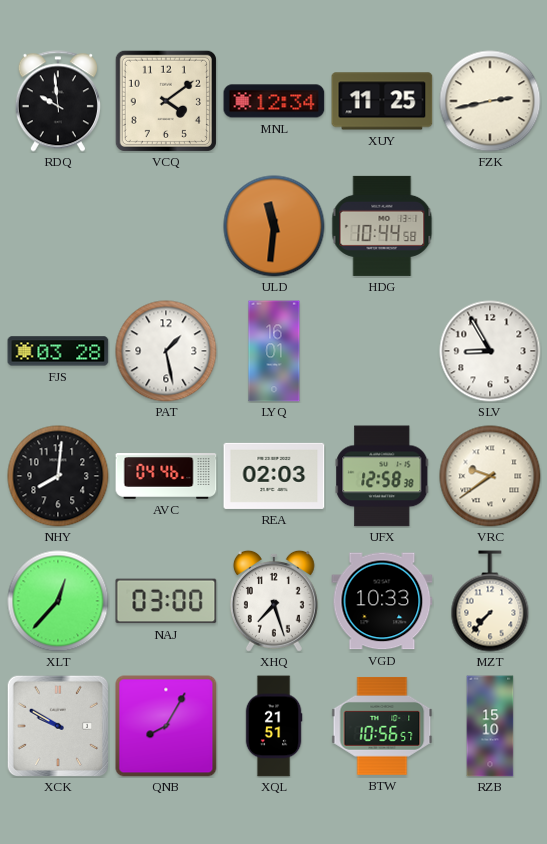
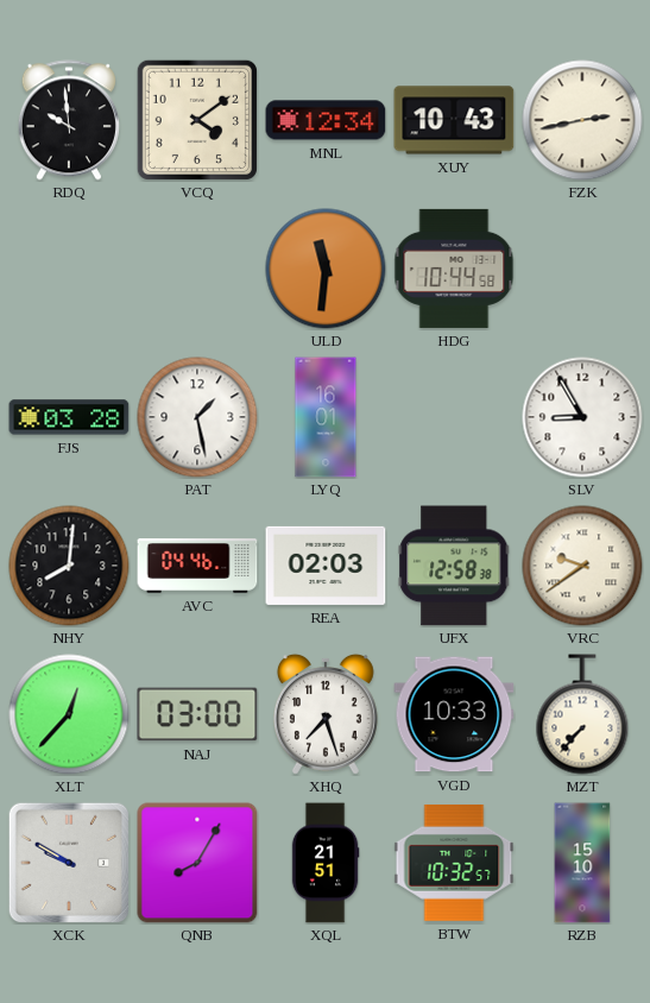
XUY: 11:25 -> 10:43
BTW: 10:56 -> 10:32
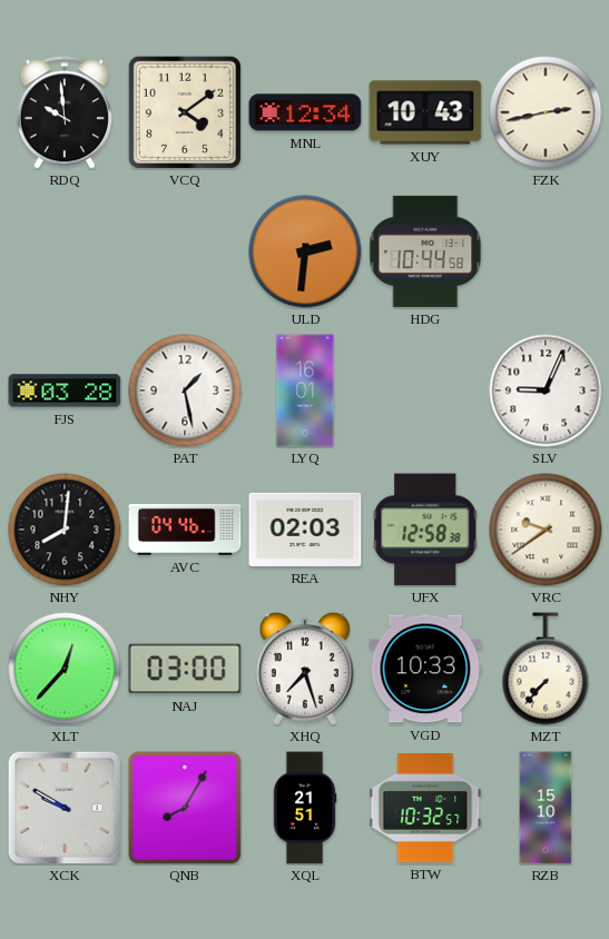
ULD: 11:31 -> 2:31
SLV: 8:55 -> 9:04
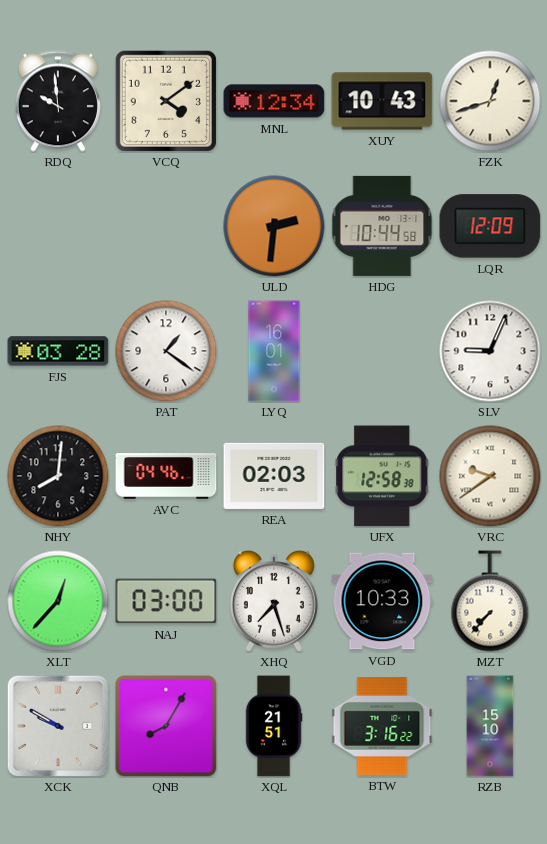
FZK: 2:43 -> 12:42
LQR: none -> 12:09
PAT: 1:28 -> 1:21
BTW: 10:32 -> 3:16
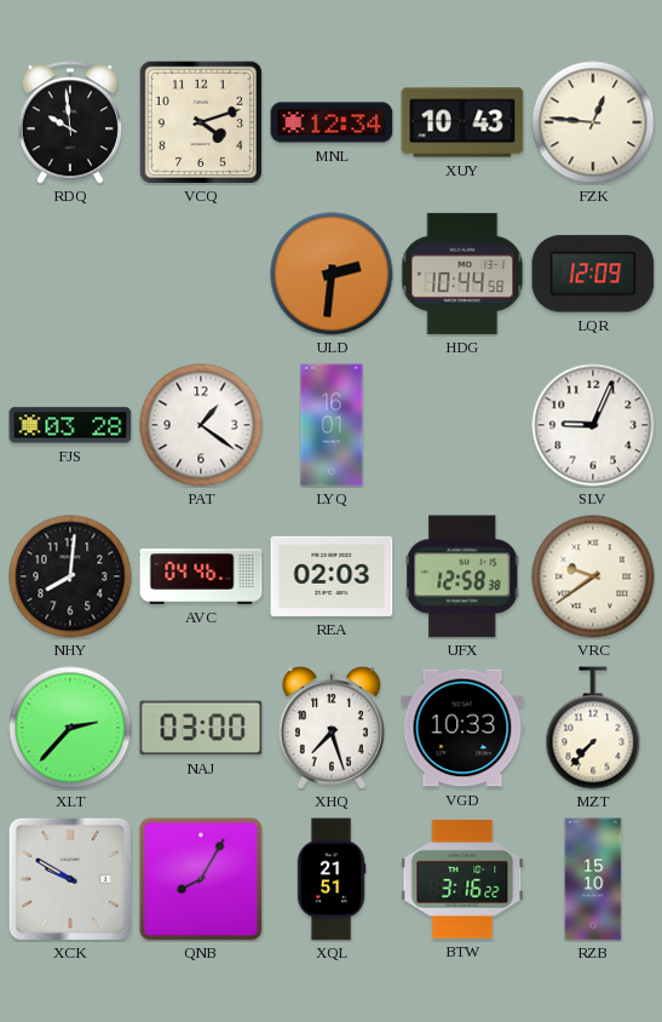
VCQ: 4:09 -> 4:12
FZK: 12:42 -> 12:46
XLT: 12:37 -> 2:37
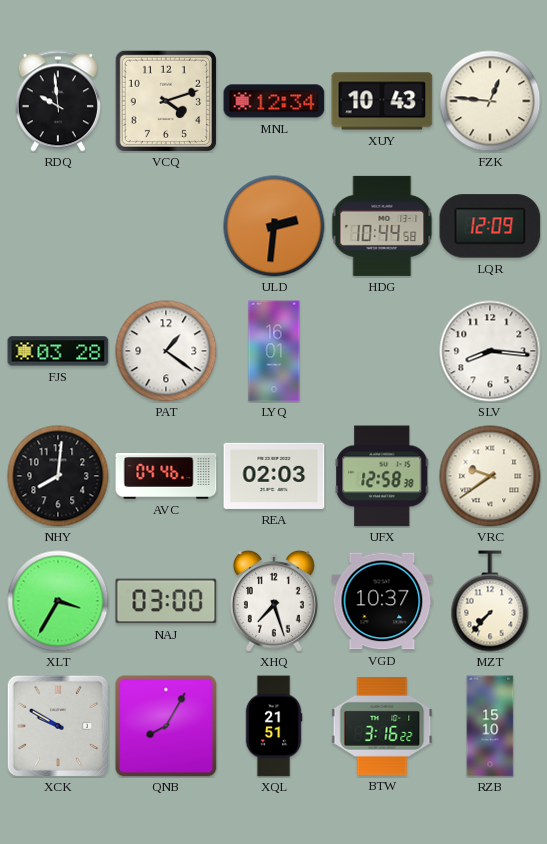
SLV: 9:04 -> 8:16
XLT: 2:37 -> 3:35
VGD: 10:33 -> 10:37
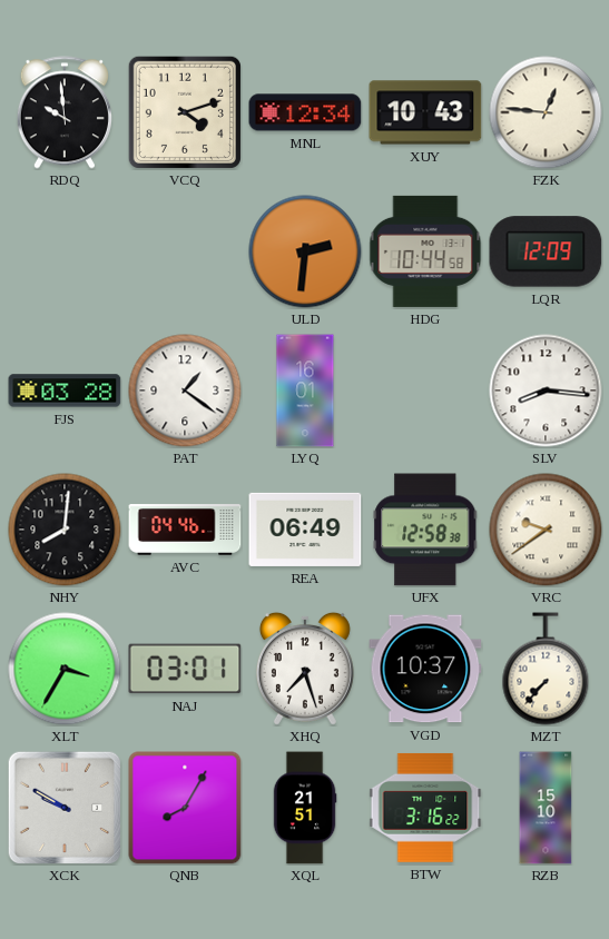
REA: 02:03 -> 06:49
NAJ: 03:00 -> 03:01
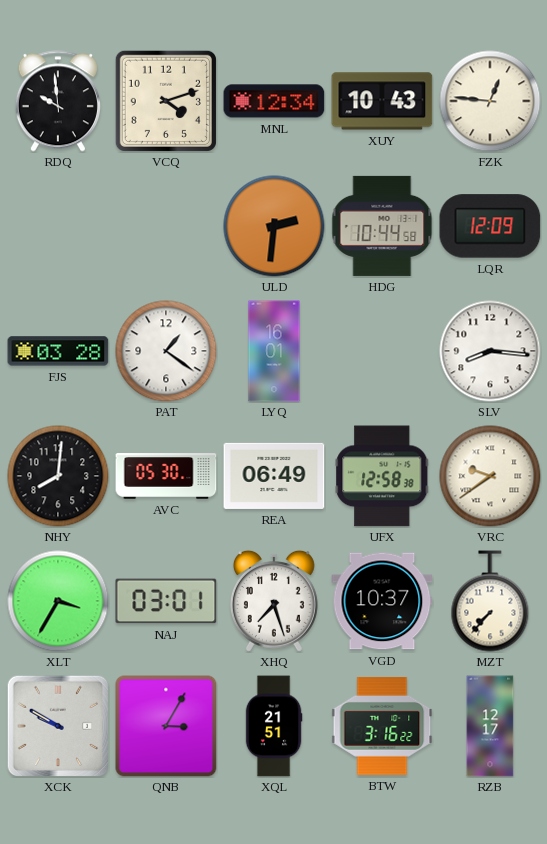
AVC: 04:46 -> 05:30
QNB: 8:05 -> 3:05
RZB: 15:10 -> 12:17
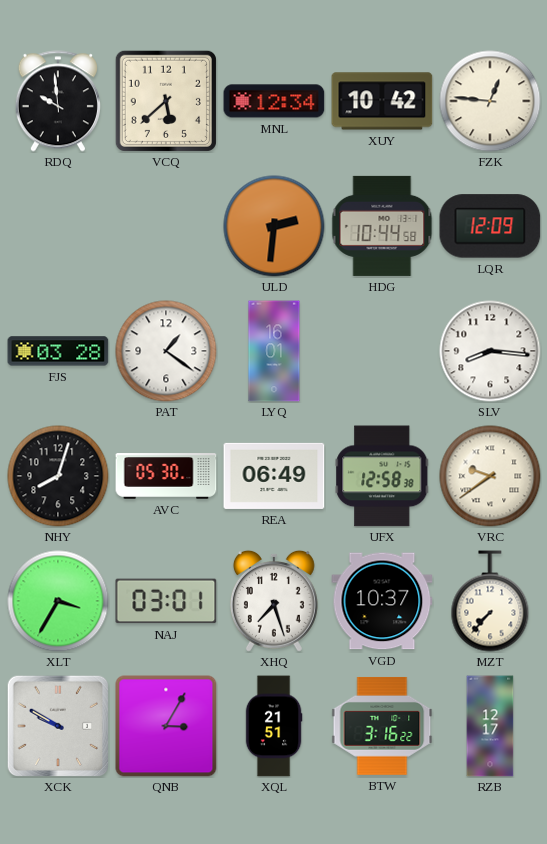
VCQ: 4:12 -> 5:38
XUY: 10:43 -> 10:42
NHY: 8:01 -> 8:03
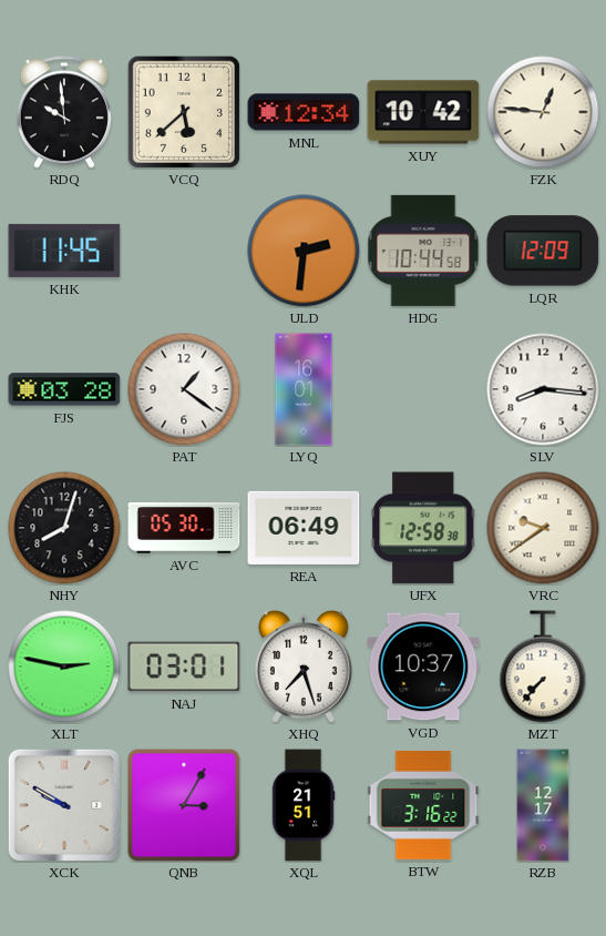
KHK: none -> 11:45
XLT: 3:35 -> 2:47
